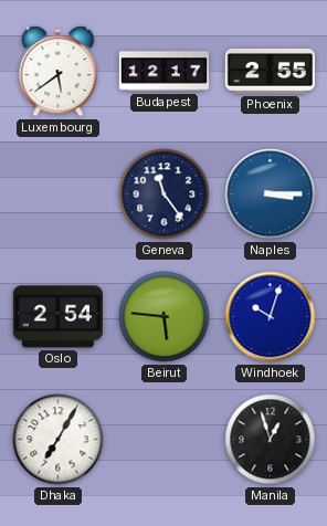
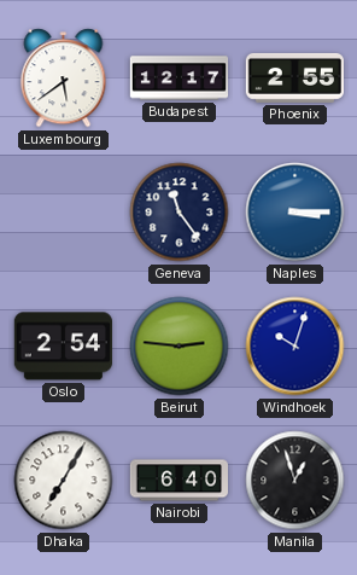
Beirut: 5:46 -> 2:46
Nairobi: none -> 6:40
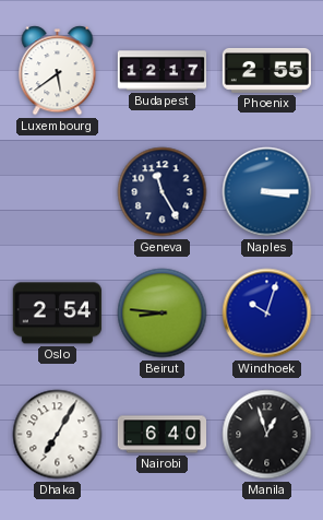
Geneva: 11:24 -> 11:25
Beirut: 2:46 -> 8:46
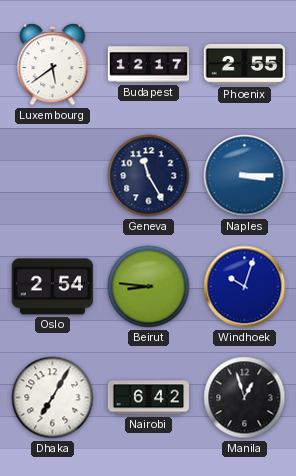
Nairobi: 6:40 -> 6:42
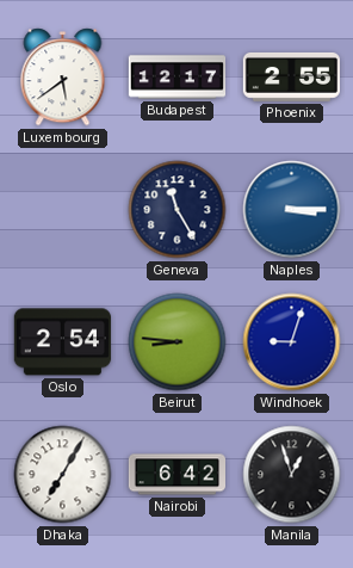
Windhoek: 10:03 -> 9:03
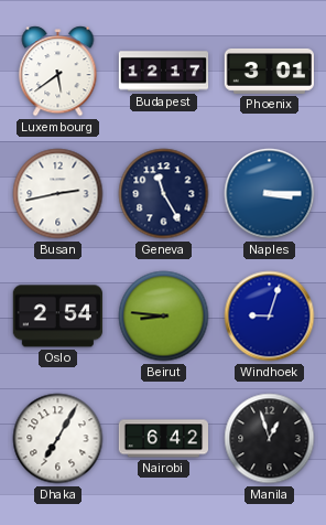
Phoenix: 2:55 -> 3:01
Busan: none -> 2:43
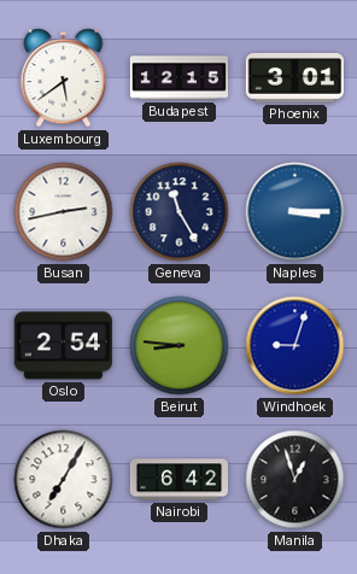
Budapest: 12:17 -> 12:15
